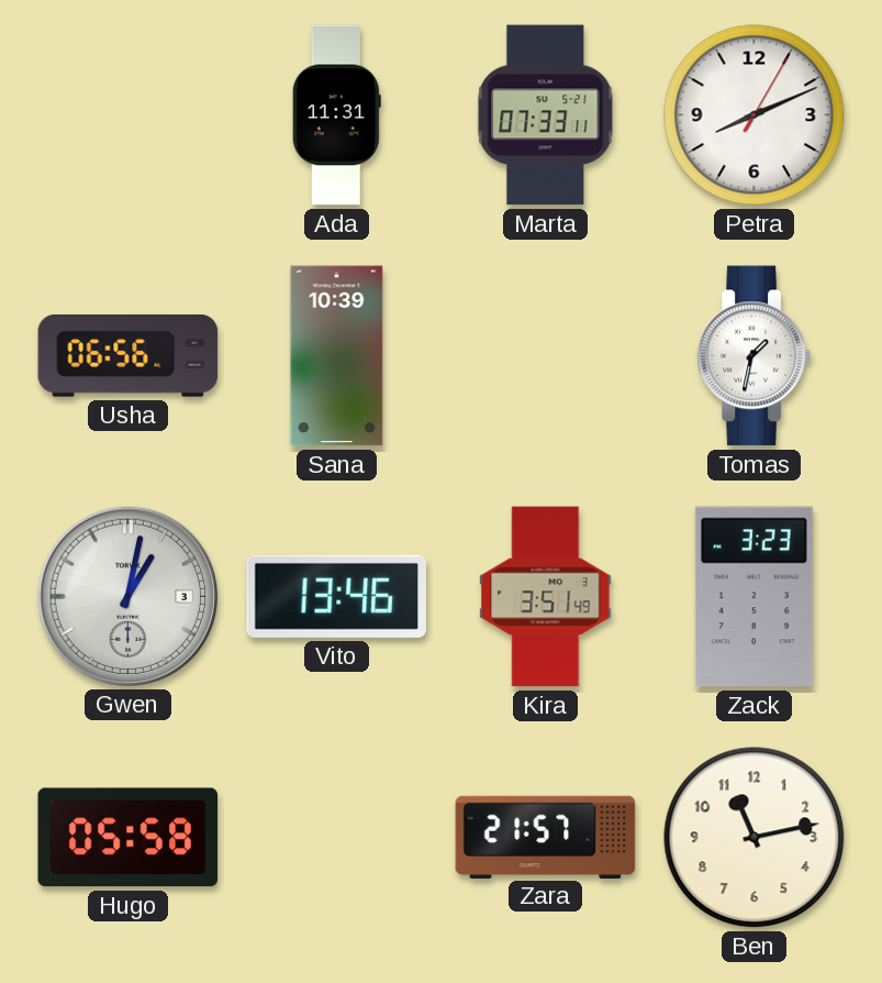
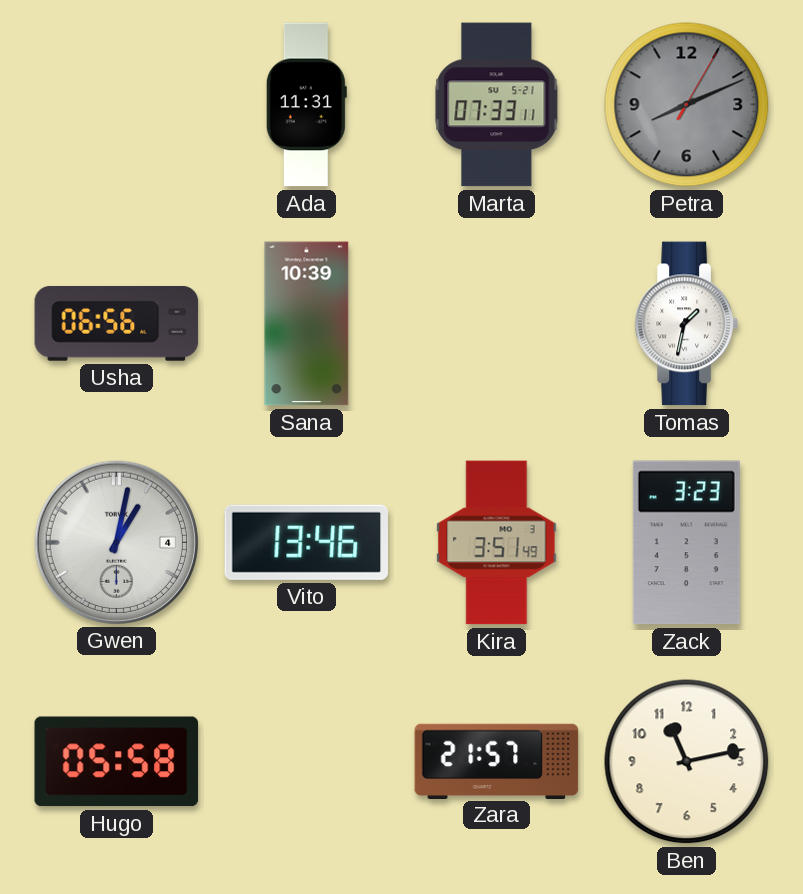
Petra dial: white -> grey
Gwen date: 3 -> 4
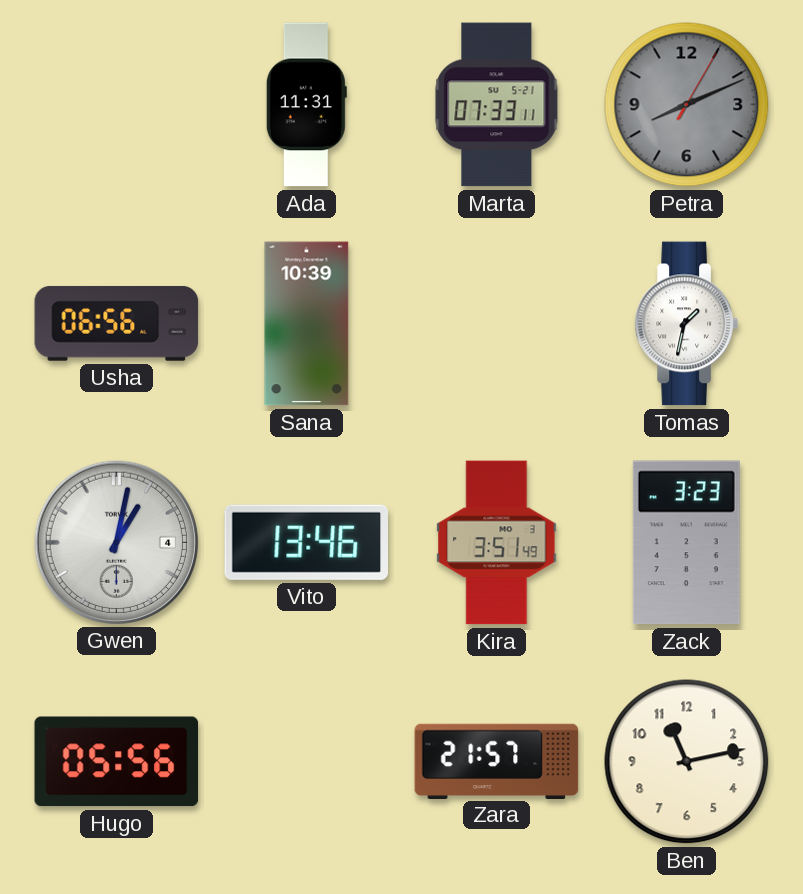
Hugo: 05:58 -> 05:56
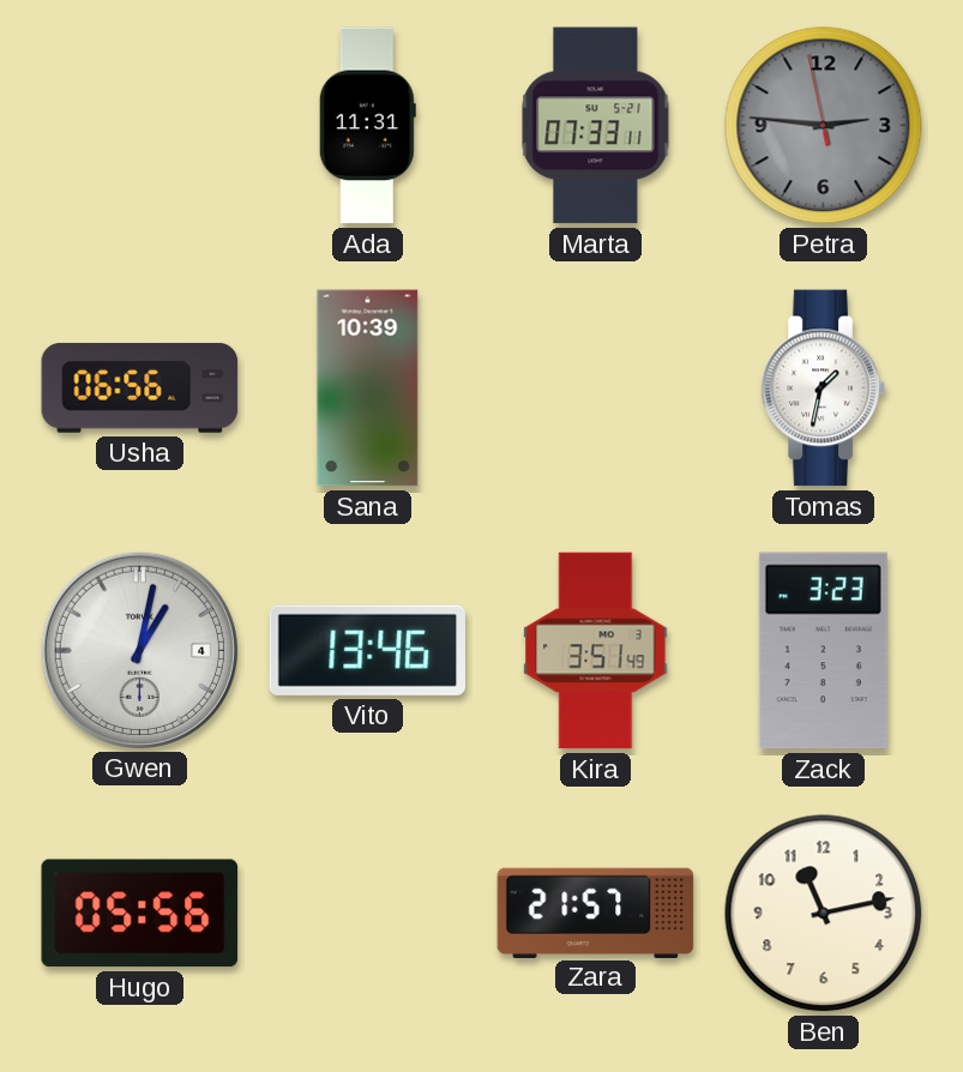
Petra: 8:11 -> 2:45
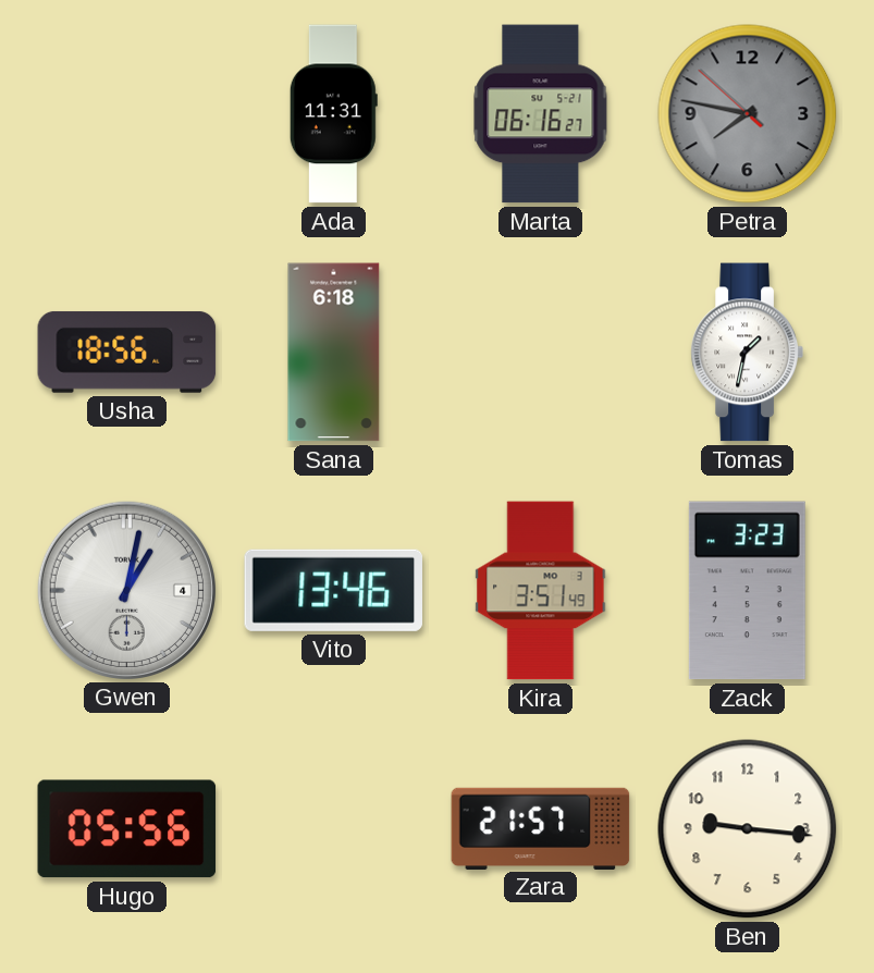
Marta: 07:33 -> 06:16
Petra: 2:45 -> 7:46
Usha: 06:56 -> 18:56
Sana: 10:39 -> 6:18
Ben: 11:13 -> 9:16
